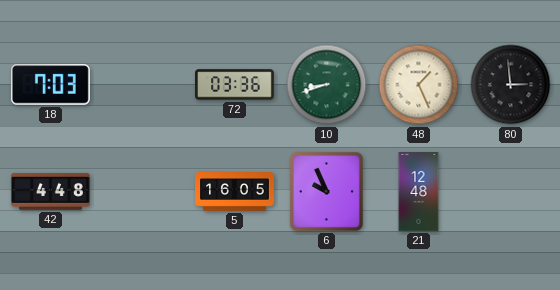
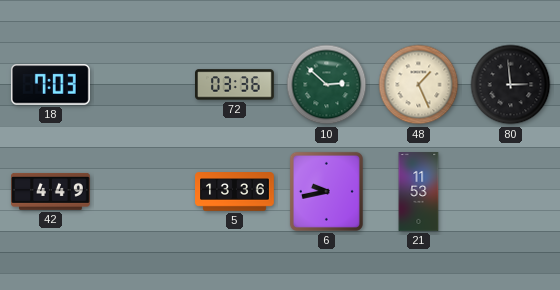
10: 8:42 -> 2:52
42: 4:48 -> 4:49
5: 16:05 -> 13:36
6: 9:56 -> 9:43
21: 12:48 -> 11:53
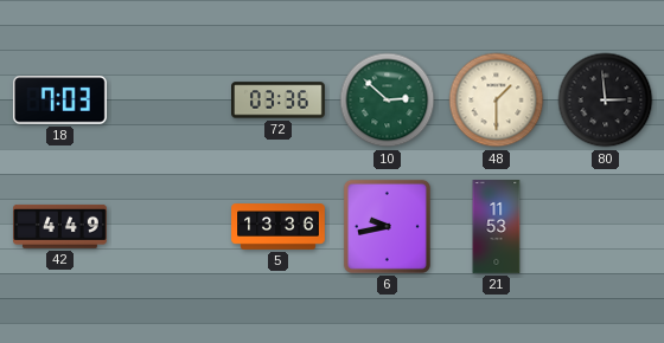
48: 1:26 -> 1:30
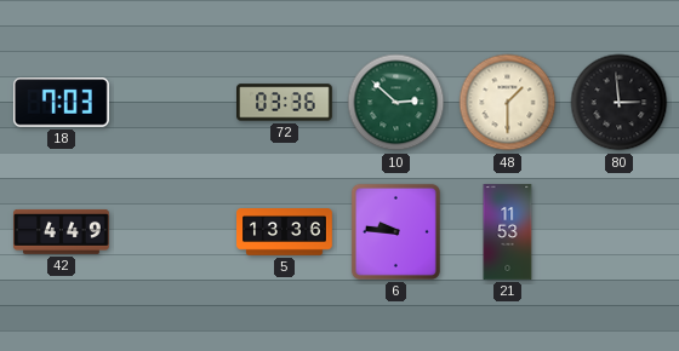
6: 9:43 -> 9:46
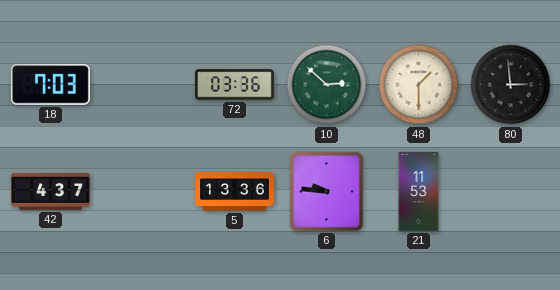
42: 4:49 -> 4:37
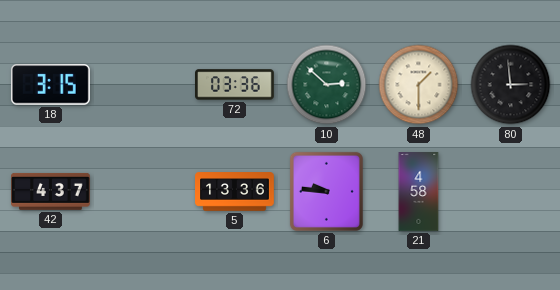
18: 7:03 -> 3:15
21: 11:53 -> 4:58
